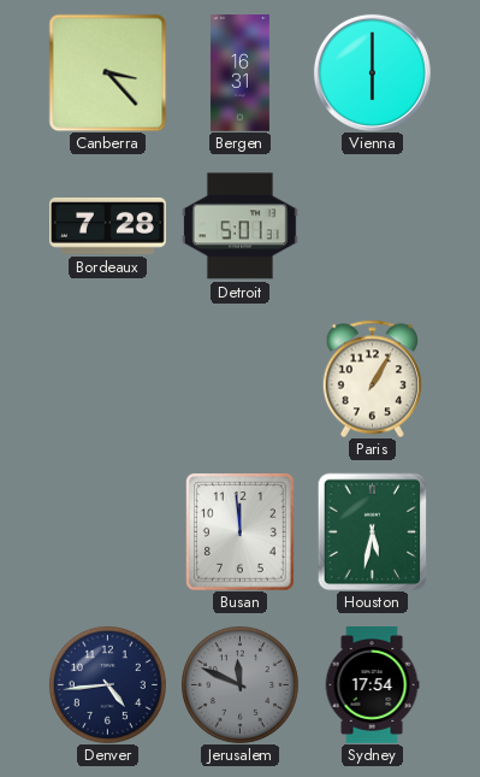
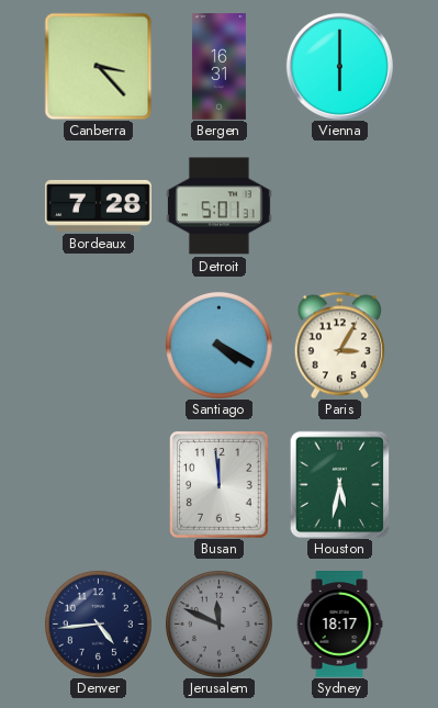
Santiago: none -> 4:20
Paris: 1:05 -> 3:05
Sydney: 17:54 -> 18:17
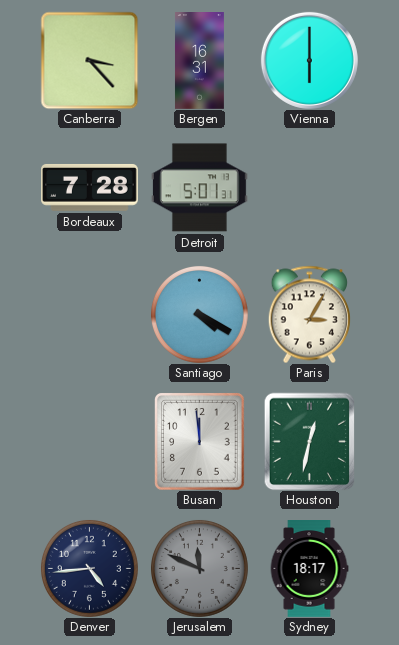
Houston: 5:32 -> 12:32
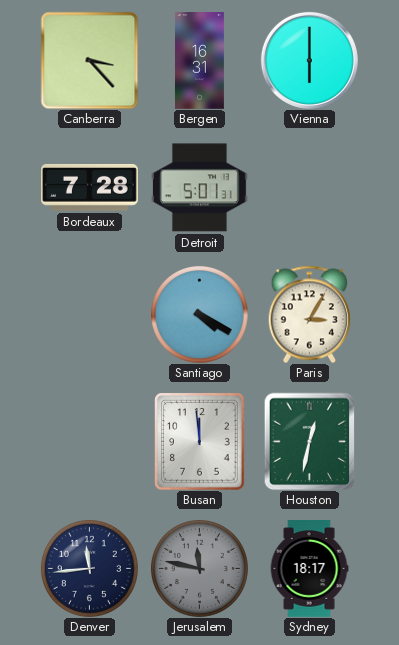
Denver: 4:44 -> 11:44
Jerusalem: 11:49 -> 11:47
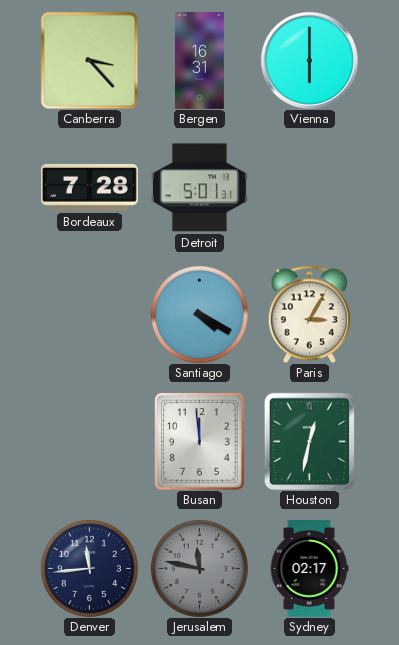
Sydney: 18:17 -> 02:17
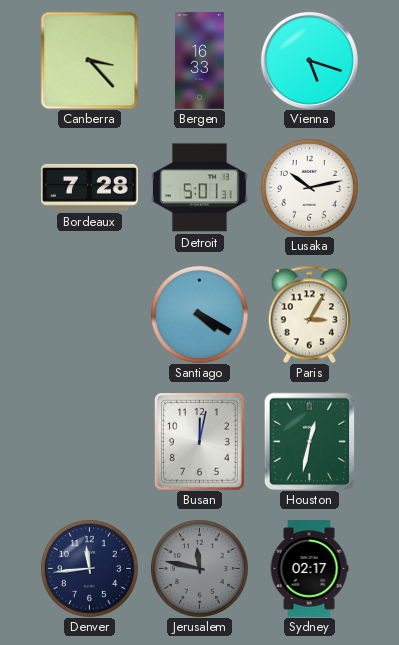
Bergen: 16:31 -> 16:33
Vienna: 6:00 -> 5:18
Lusaka: none -> 10:13
Busan: 11:59 -> 12:02
